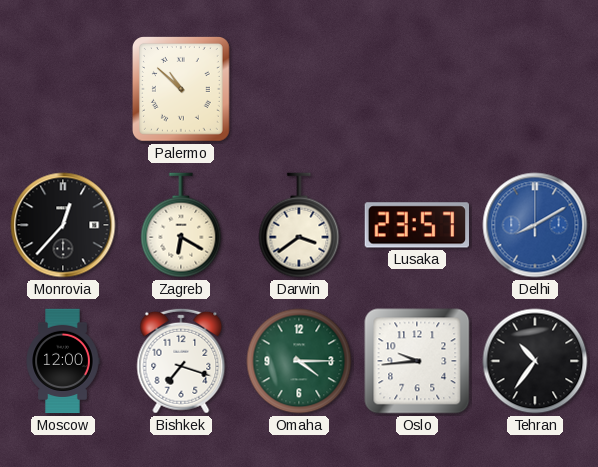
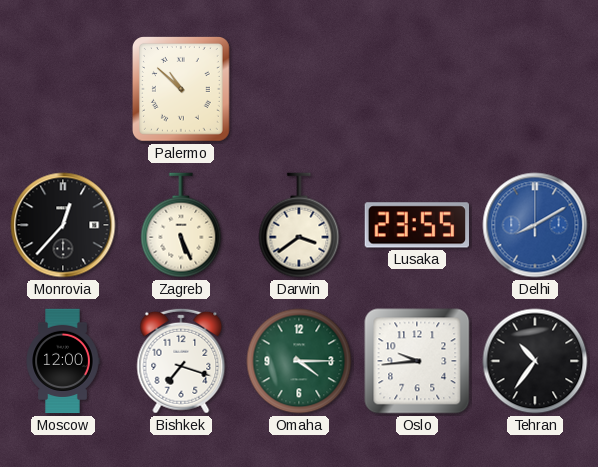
Zagreb: 6:20 -> 5:26
Lusaka: 23:57 -> 23:55
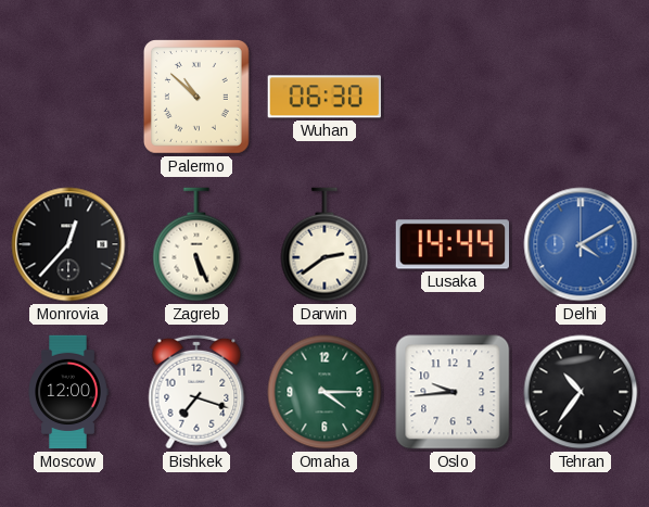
Wuhan: none -> 06:30
Darwin: 3:39 -> 2:39
Lusaka: 23:55 -> 14:44
Delhi: 8:10 -> 4:10
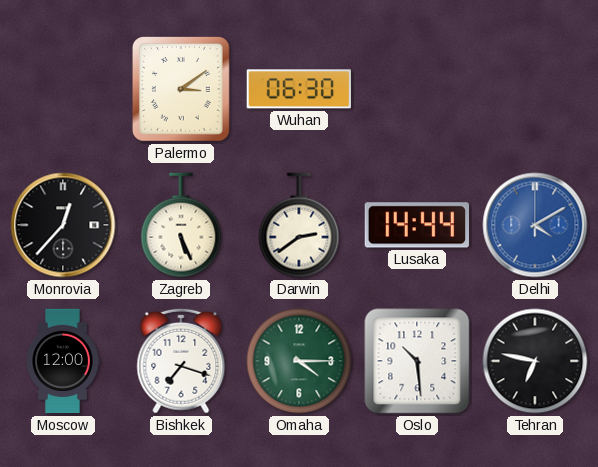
Palermo: 10:52 -> 3:09
Oslo: 9:44 -> 10:29
Tehran: 10:36 -> 6:47
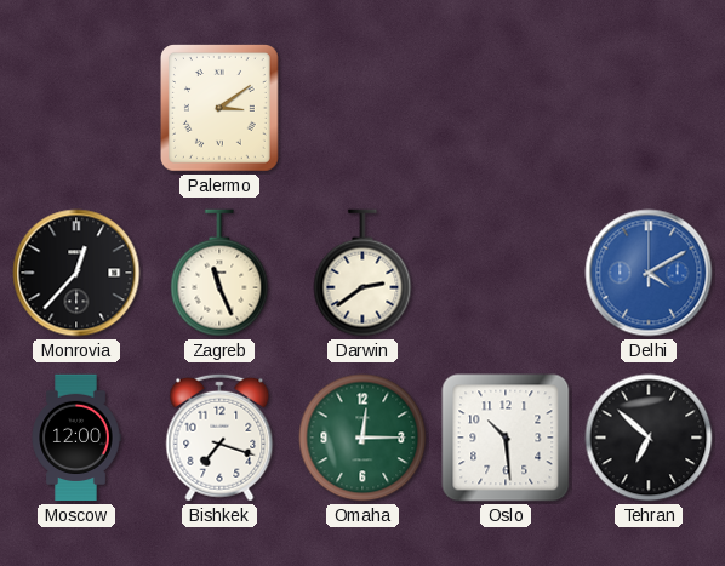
Wuhan: 06:30 -> none
Zagreb: 5:26 -> 11:26
Lusaka: 14:44 -> none
Omaha: 4:15 -> 12:15
Tehran: 6:47 -> 6:52
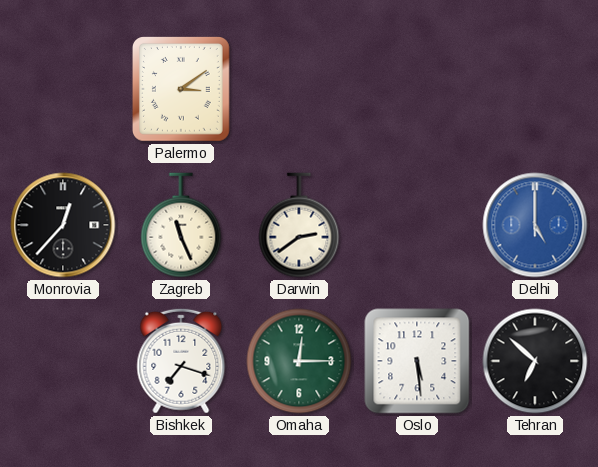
Delhi: 4:10 -> 5:00
Moscow: 12:00 -> none
Oslo: 10:29 -> 5:29
